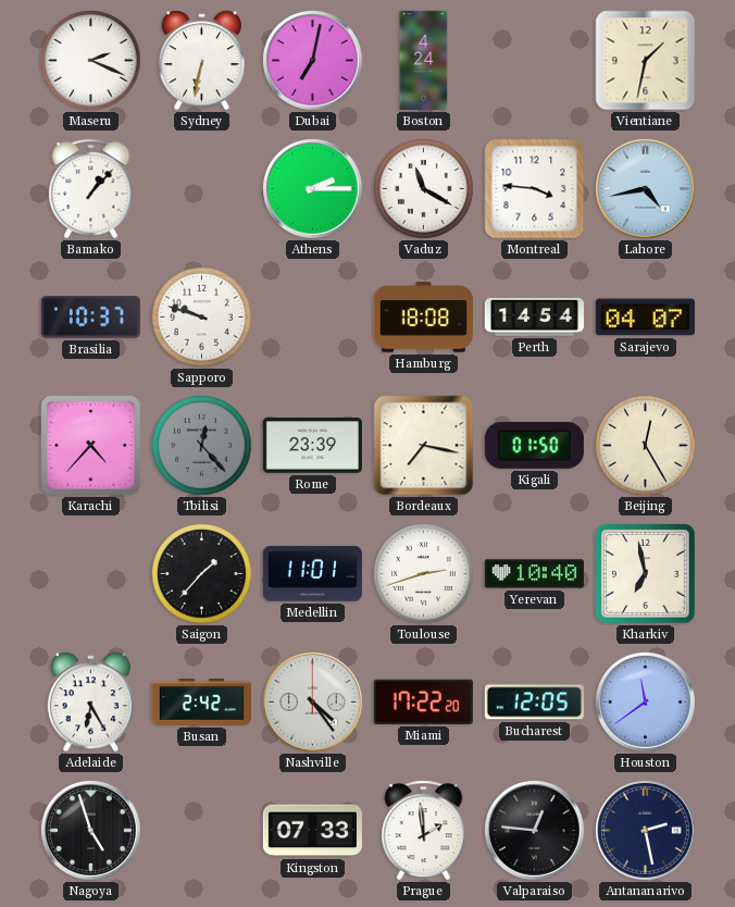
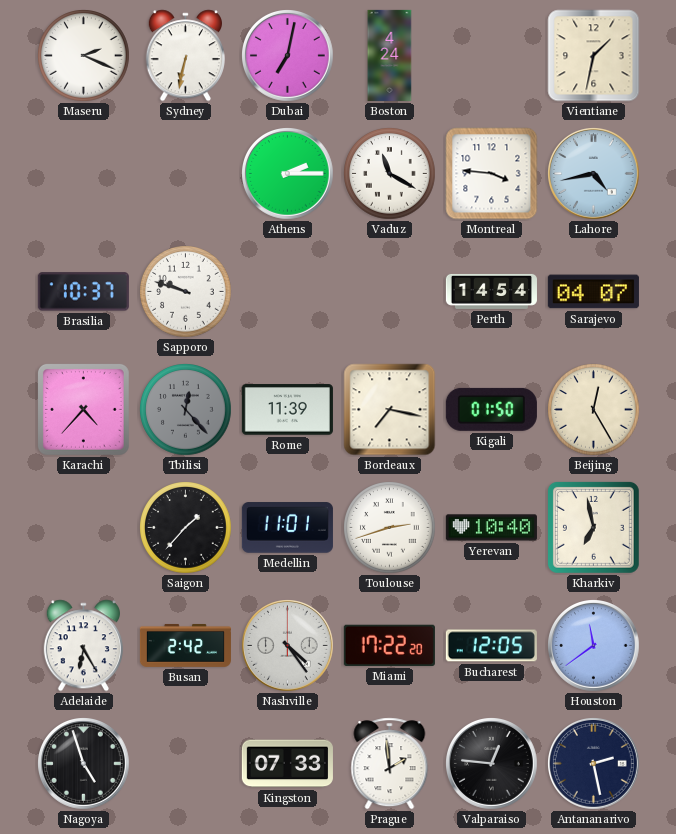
Bamako: 1:07 -> none
Hamburg: 18:08 -> none
Rome: 23:39 -> 11:39
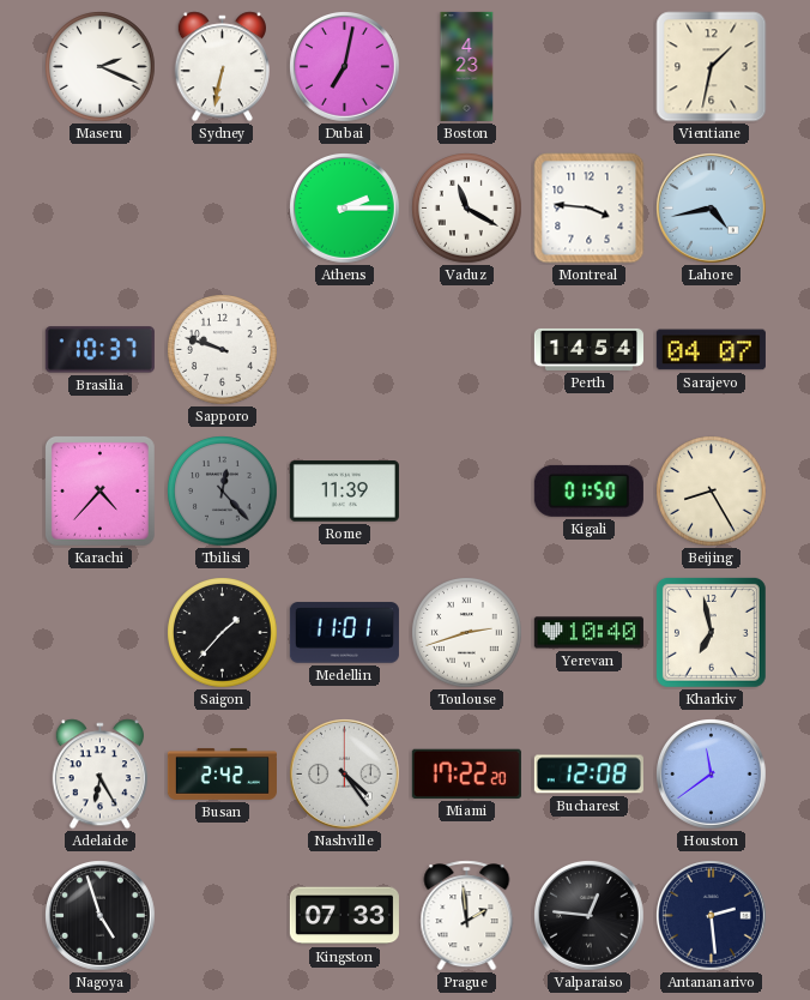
Boston: 4:24 -> 4:23
Bordeaux: 7:17 -> none
Beijing: 12:25 -> 8:25
Bucharest: 12:05 -> 12:08
Antananarivo: 2:28 -> 2:29
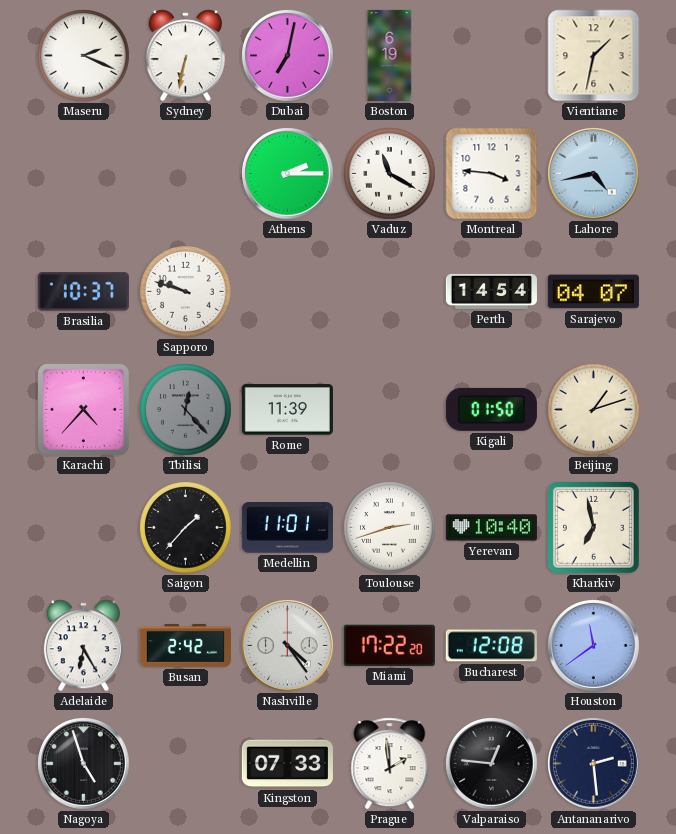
Boston: 4:23 -> 6:19
Beijing: 8:25 -> 1:12
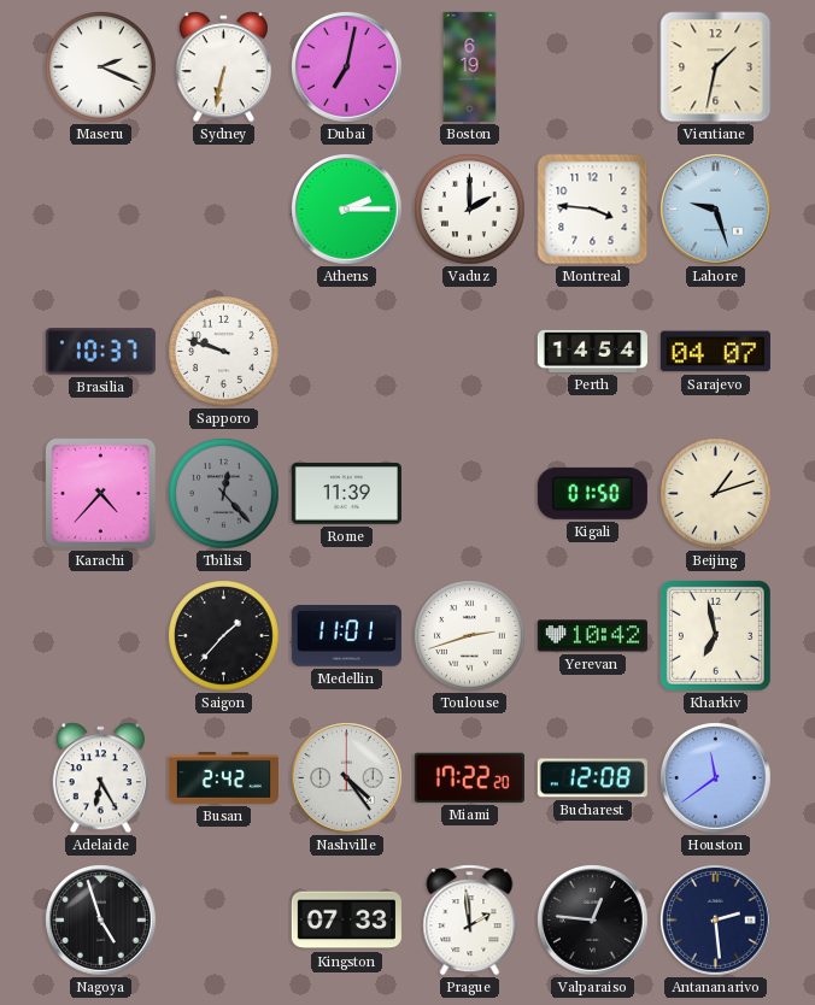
Vaduz: 11:20 -> 2:00
Lahore: 4:43 -> 9:27
Yerevan: 10:40 -> 10:42
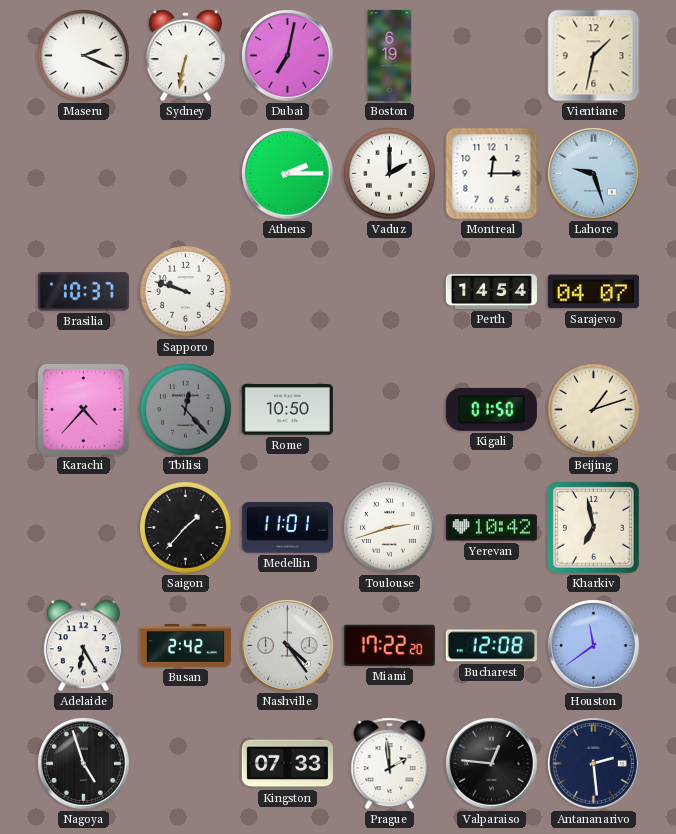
Montreal: 3:46 -> 12:15
Rome: 11:39 -> 10:50
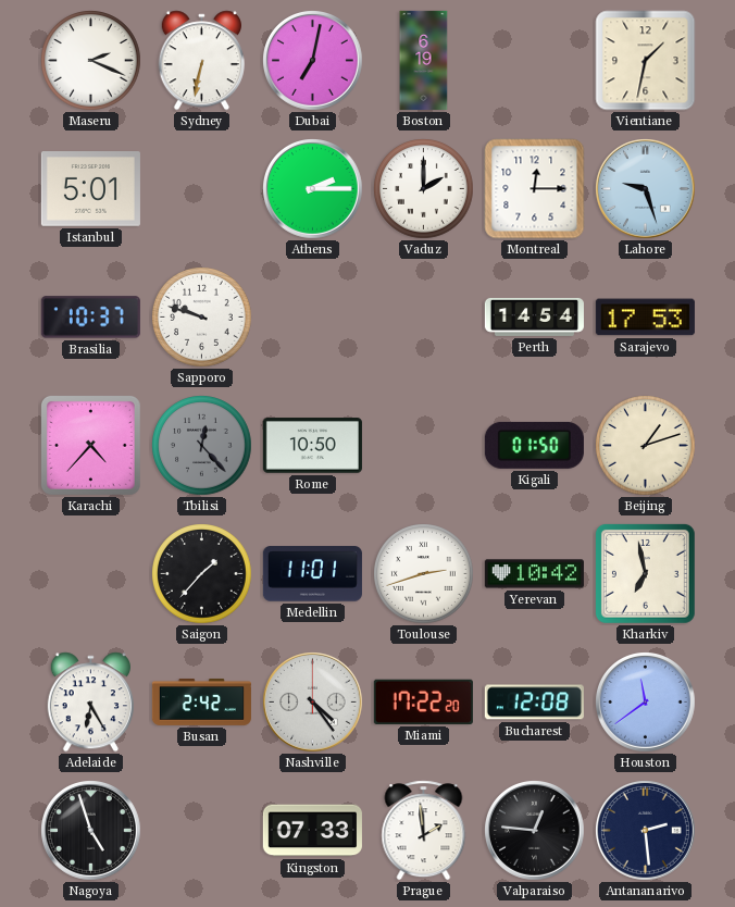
Istanbul: none -> 5:01
Sarajevo: 04:07 -> 17:53
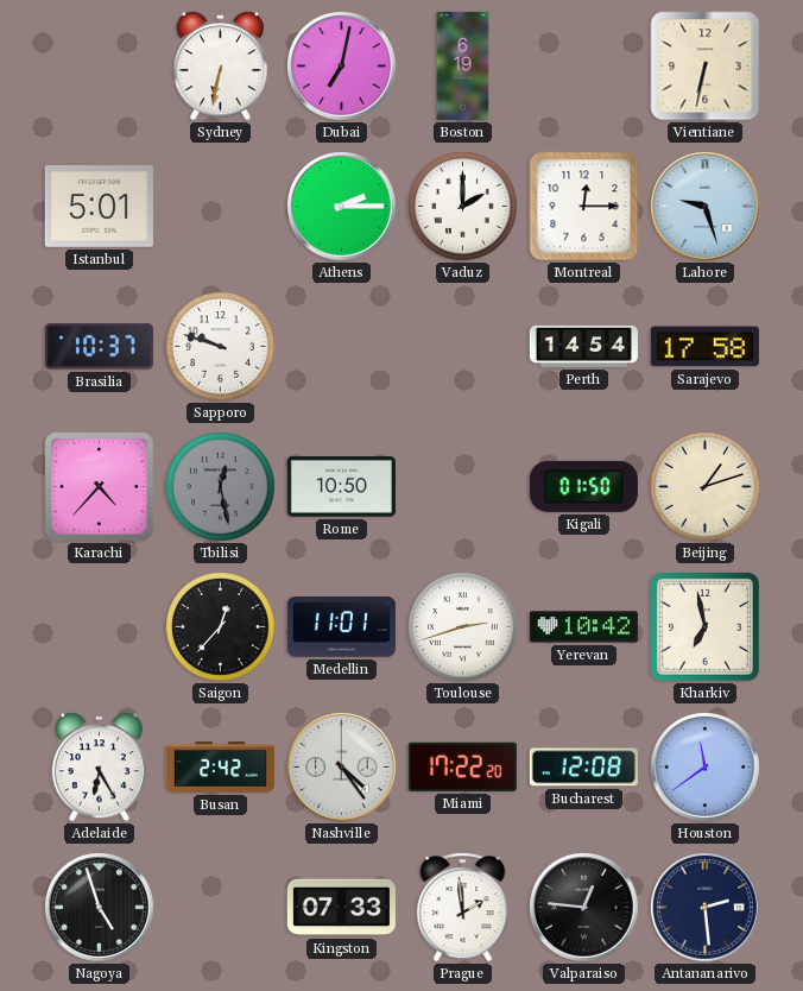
Maseru: 2:19 -> none
Vientiane: 1:32 -> 6:32
Sarajevo: 17:53 -> 17:58
Tbilisi: 12:23 -> 12:28
Saigon: 1:37 -> 12:37
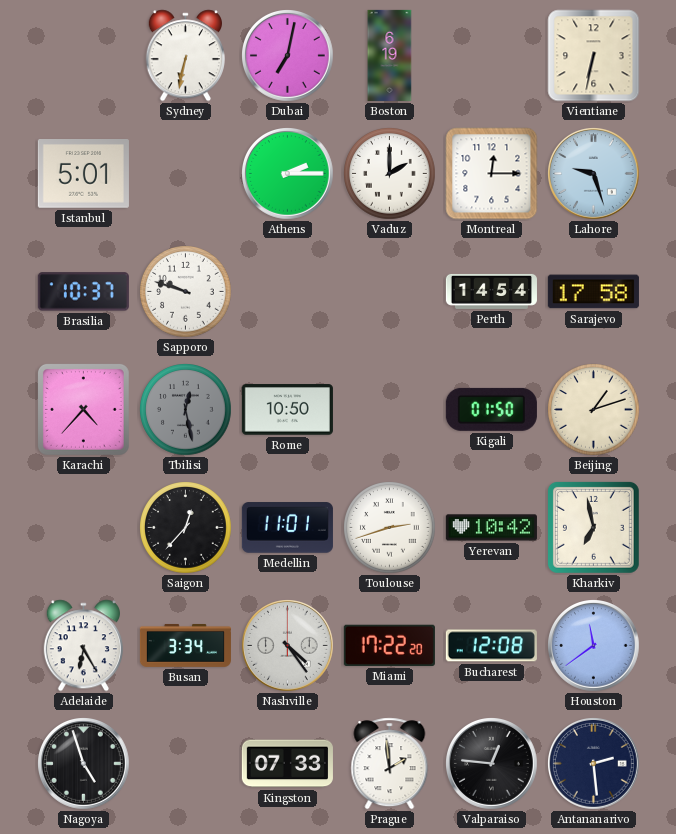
Busan: 2:42 -> 3:34
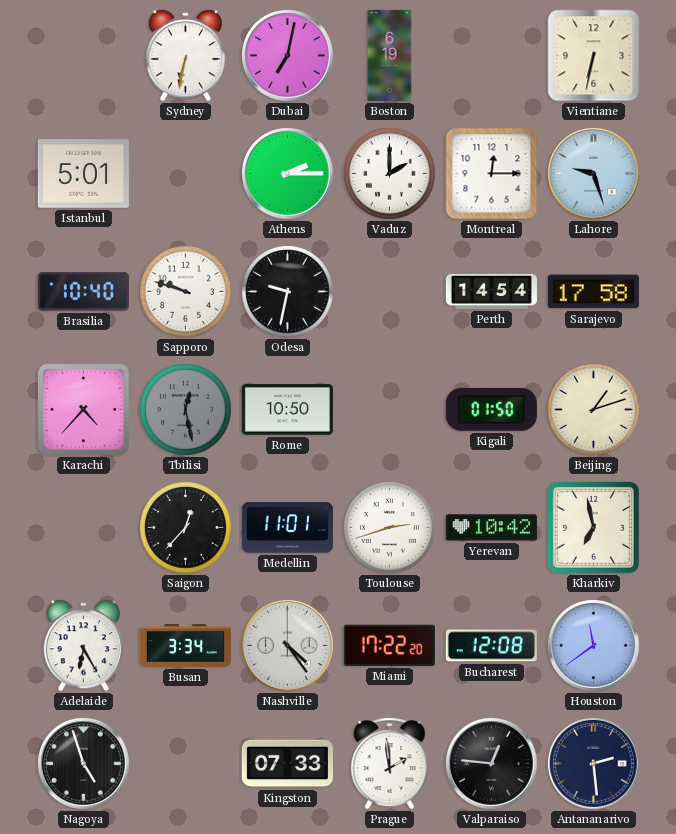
Brasilia: 10:37 -> 10:40
Odesa: none -> 9:32
